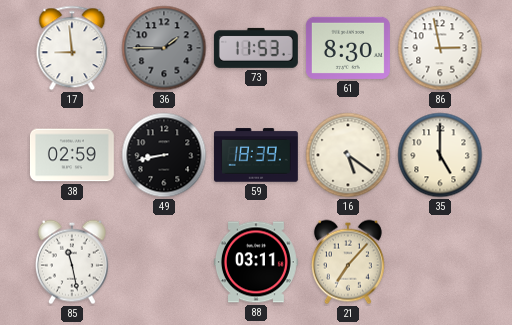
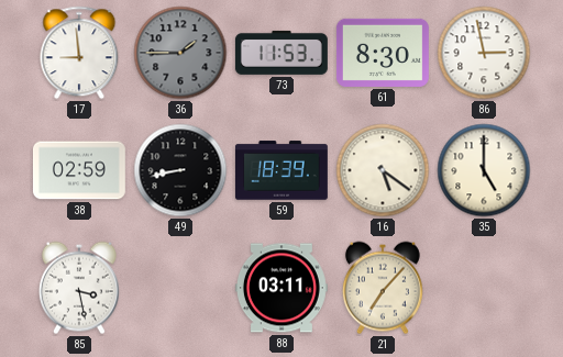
85: 11:28 -> 3:28
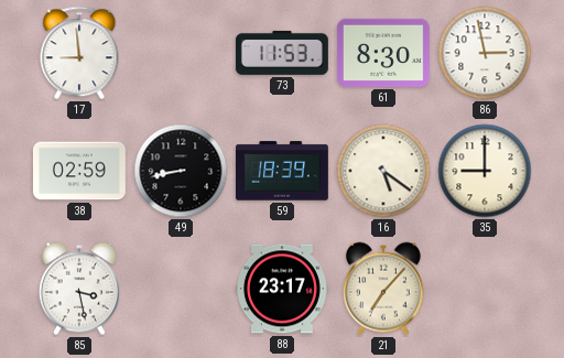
36: 1:45 -> none
35: 5:00 -> 9:00
88: 03:11 -> 23:17
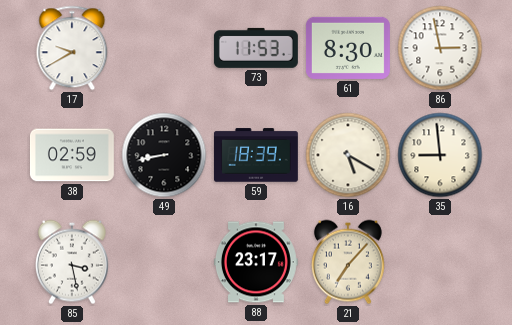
17: 8:59 -> 9:40
16: 5:21 -> 5:20
35: 9:00 -> 8:59
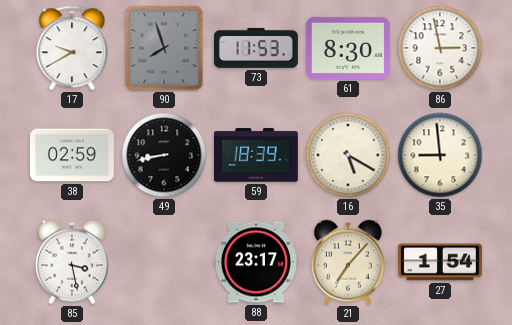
90: none -> 7:57
27: none -> 1:54
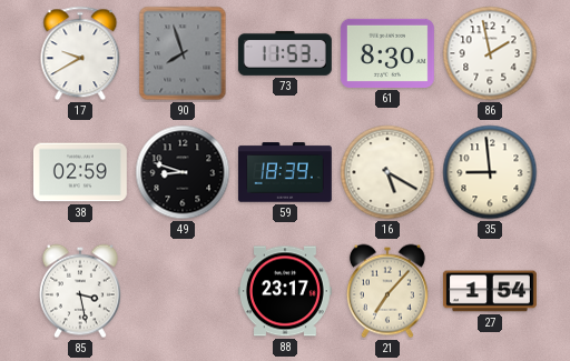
86: 2:58 -> 1:58
49: 8:43 -> 8:48
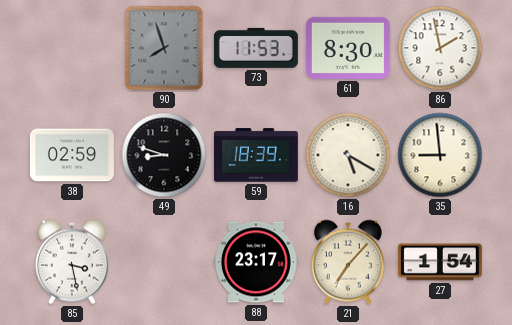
17: 9:40 -> none
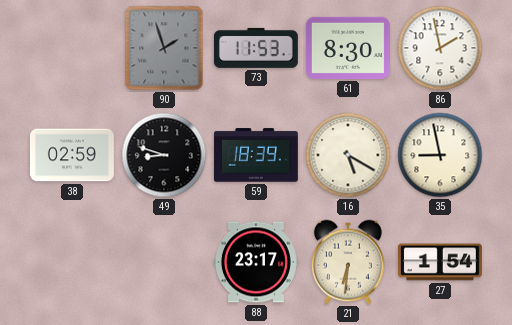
90: 7:57 -> 1:57
35: 8:59 -> 8:58
85: 3:28 -> none
21: 7:07 -> 6:31
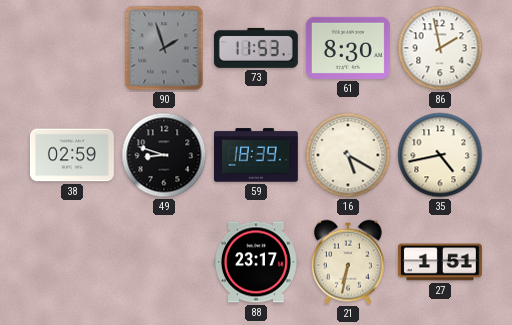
35: 8:58 -> 4:43
21: 6:31 -> 6:32
27: 1:54 -> 1:51
